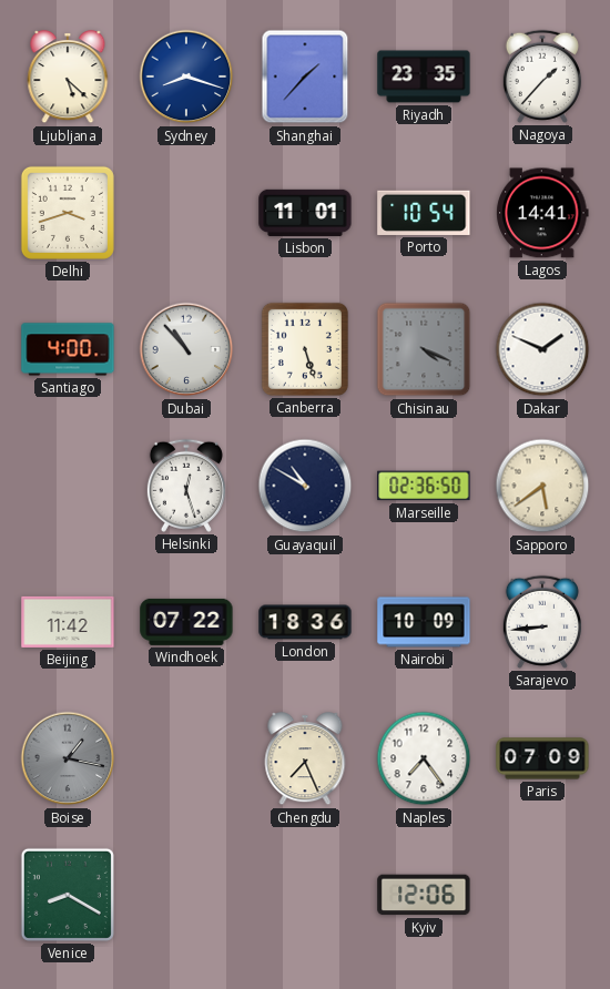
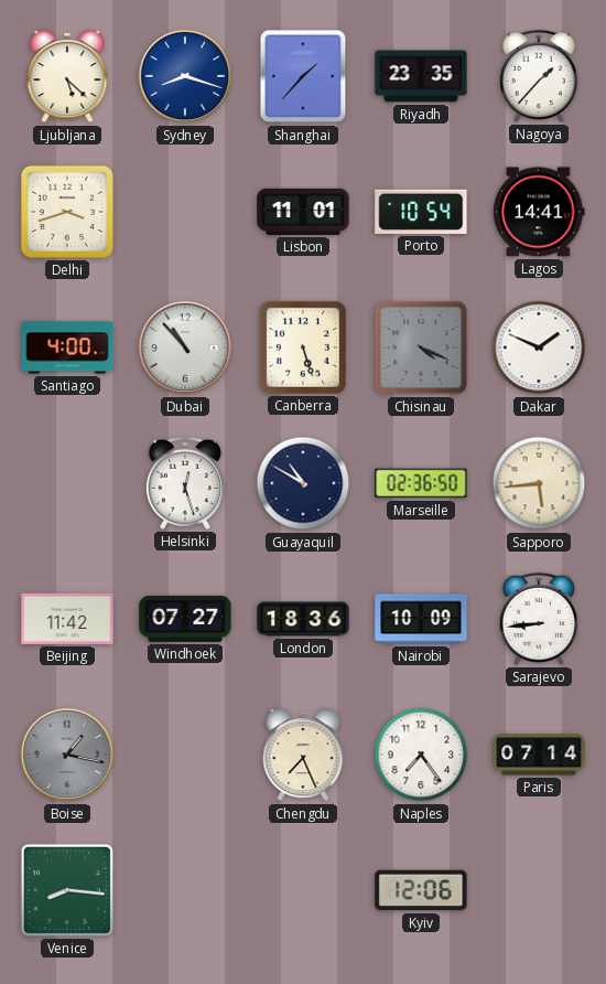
Sapporo: 5:39 -> 5:44
Windhoek: 07:22 -> 07:27
Paris: 07:09 -> 07:14
Venice: 8:20 -> 8:16
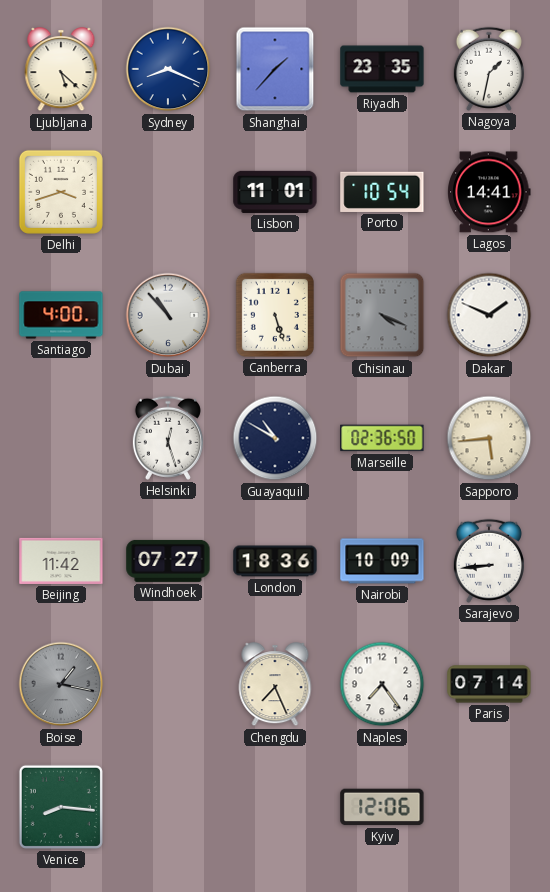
Sydney: 8:18 -> 8:19
Nagoya: 1:37 -> 1:32
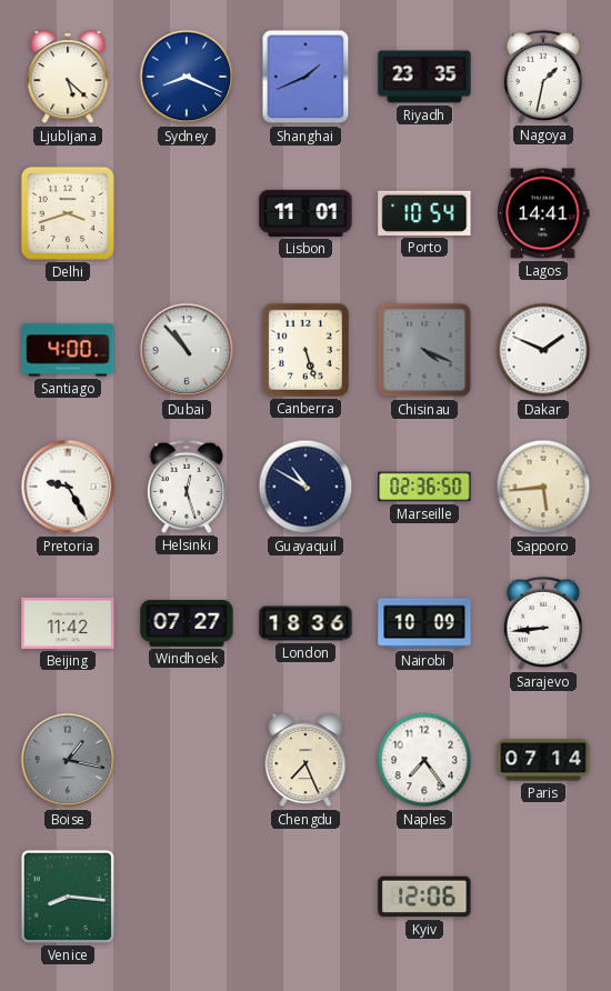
Shanghai: 1:37 -> 1:41
Pretoria: none -> 9:25
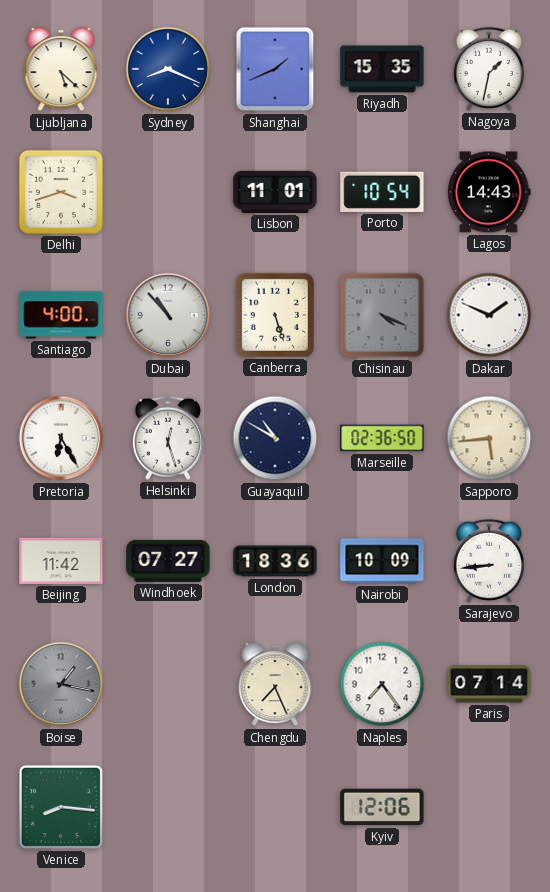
Riyadh: 23:35 -> 15:35
Lagos: 14:41 -> 14:43
Pretoria: 9:25 -> 6:25
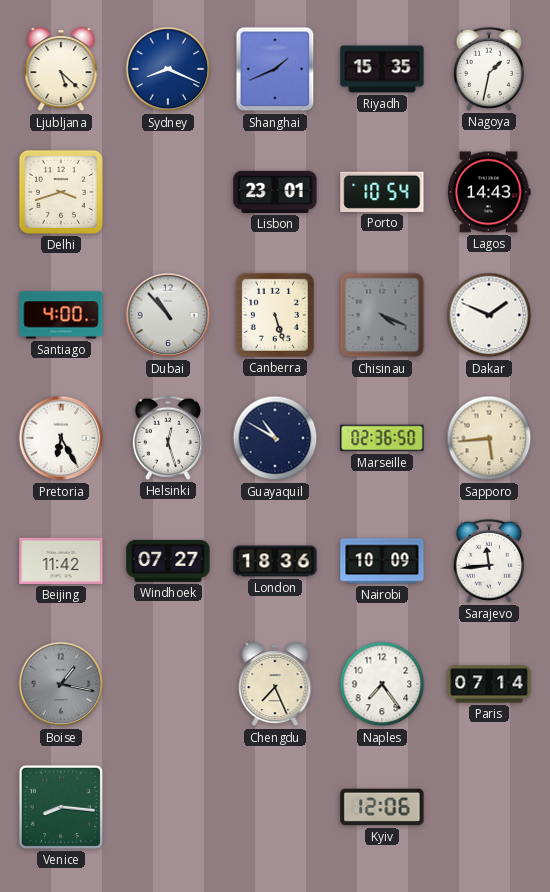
Lisbon: 11:01 -> 23:01
Sarajevo: 8:44 -> 11:44
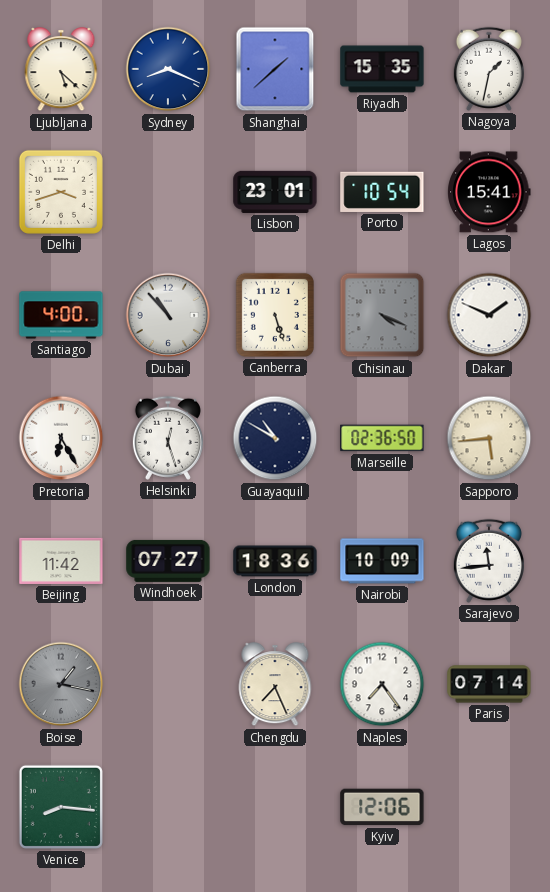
Shanghai: 1:41 -> 1:38
Lagos: 14:43 -> 15:41
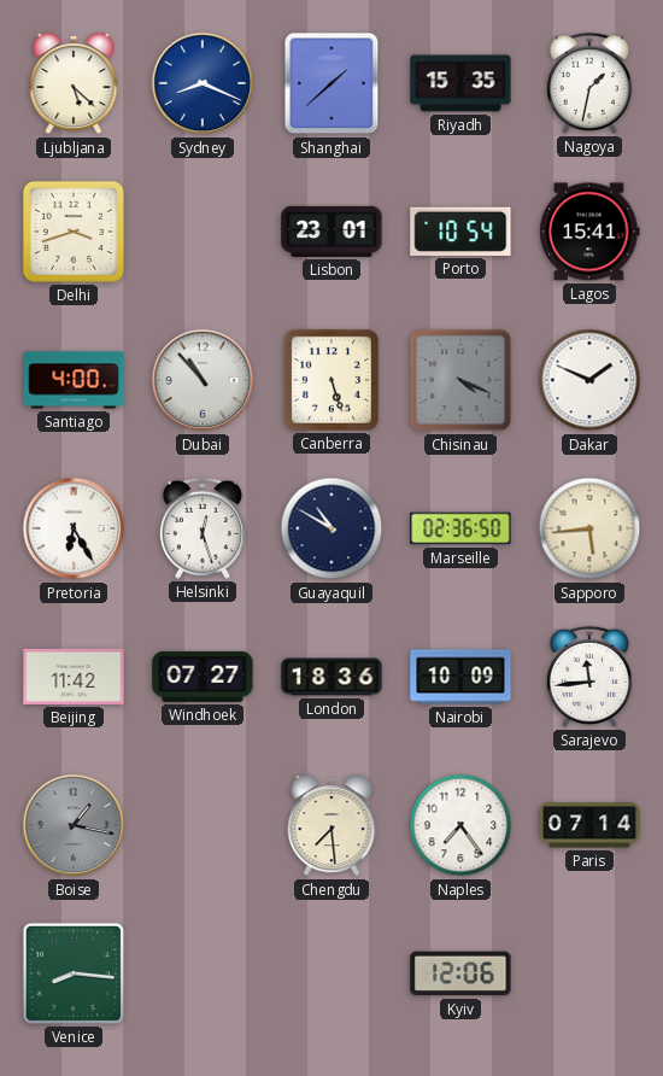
Chengdu: 7:26 -> 7:29
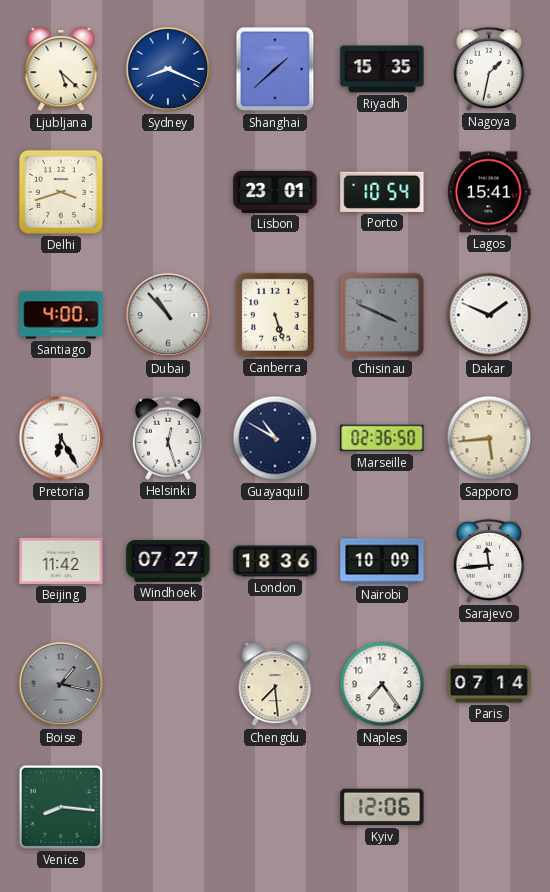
Chisinau: 4:19 -> 3:49
